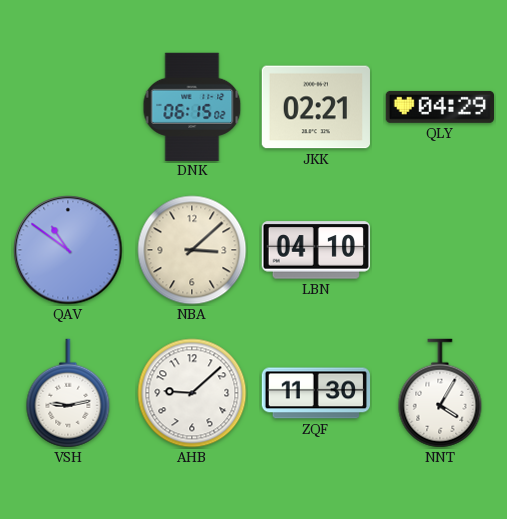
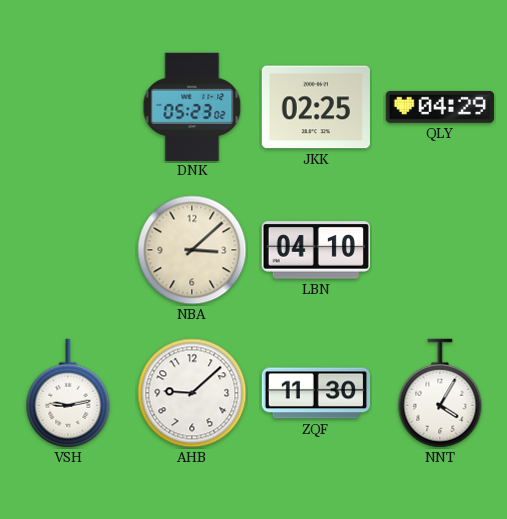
DNK: 06:15 -> 05:23
JKK: 02:21 -> 02:25
QAV: 10:51 -> none
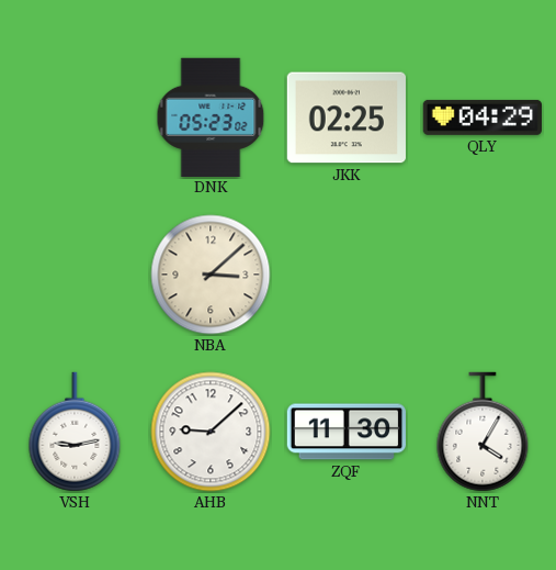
LBN: 04:10 -> none
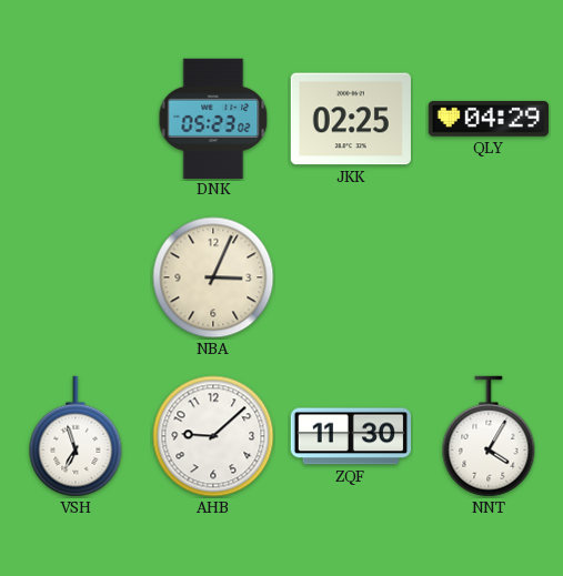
NBA: 3:08 -> 3:04
VSH: 9:13 -> 6:57
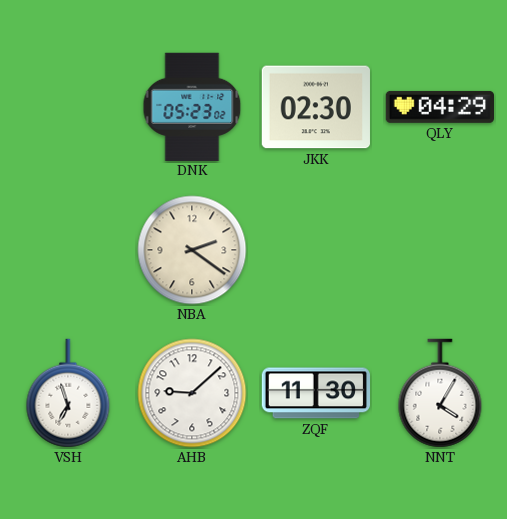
JKK: 02:25 -> 02:30
NBA: 3:04 -> 2:21
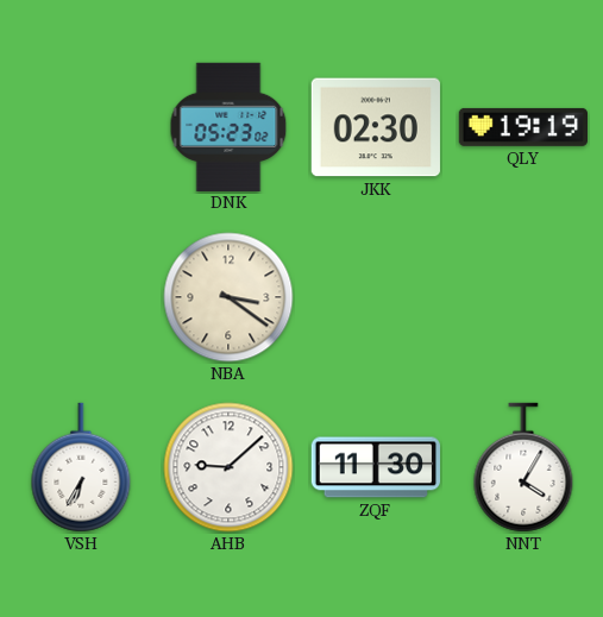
QLY: 04:29 -> 19:19
NBA: 2:21 -> 3:21
VSH: 6:57 -> 6:35
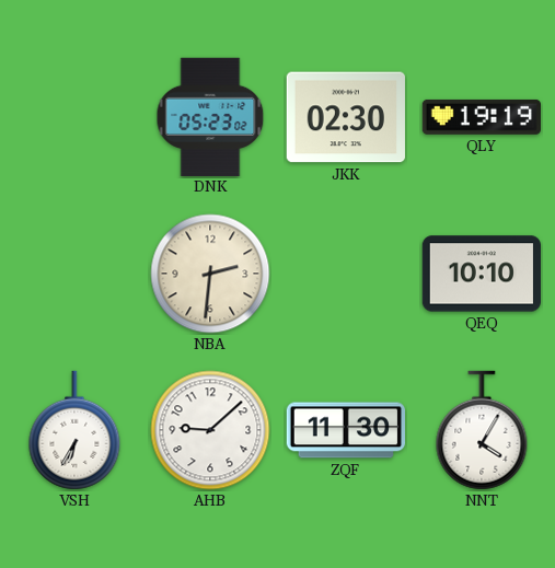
NBA: 3:21 -> 2:31
QEQ: none -> 10:10
